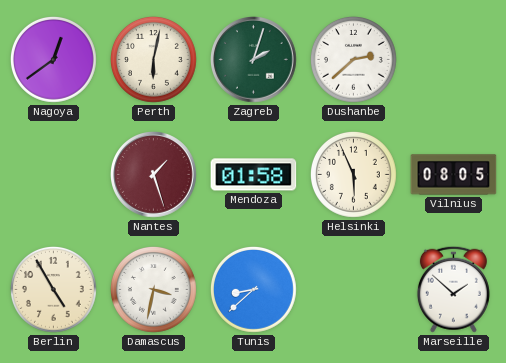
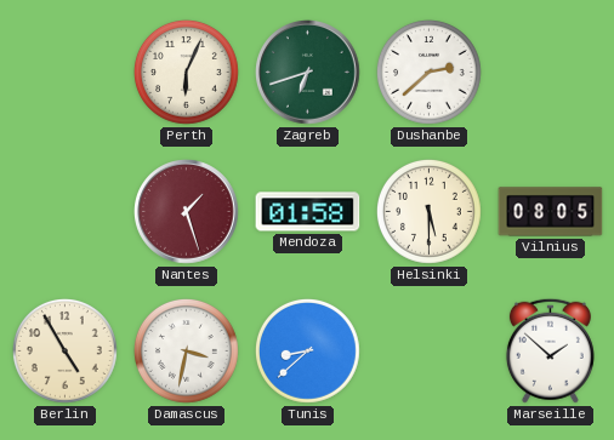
Nagoya: 12:39 -> none
Perth: 6:02 -> 6:04
Zagreb: 2:03 -> 6:42
Helsinki: 5:56 -> 5:30
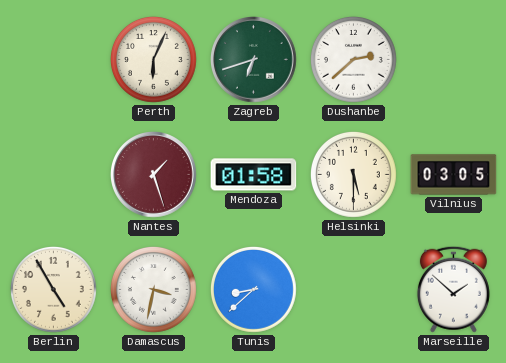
Vilnius: 08:05 -> 03:05
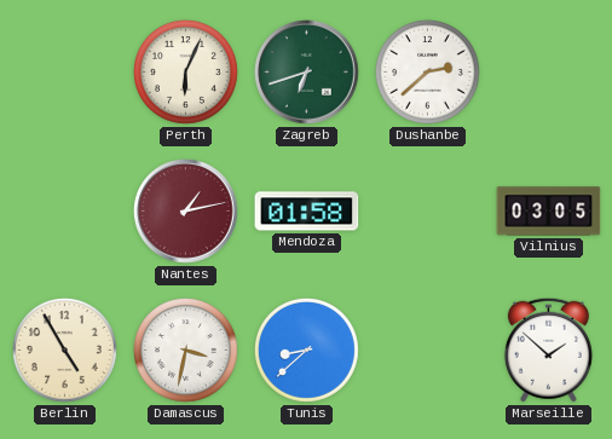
Nantes: 1:27 -> 1:13
Helsinki: 5:30 -> none
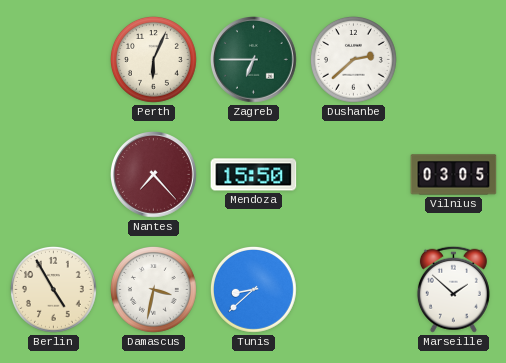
Zagreb: 6:42 -> 6:45
Nantes: 1:13 -> 7:23
Mendoza: 01:58 -> 15:50
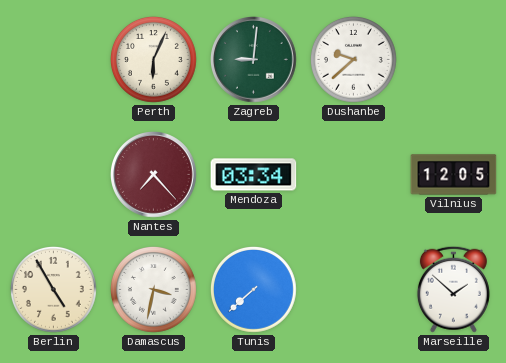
Zagreb: 6:45 -> 9:01
Dushanbe: 2:38 -> 9:38
Mendoza: 15:50 -> 03:34
Vilnius: 03:05 -> 12:05
Tunis: 8:38 -> 7:38
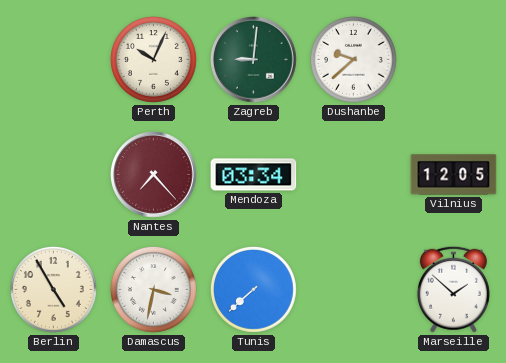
Perth: 6:04 -> 10:04
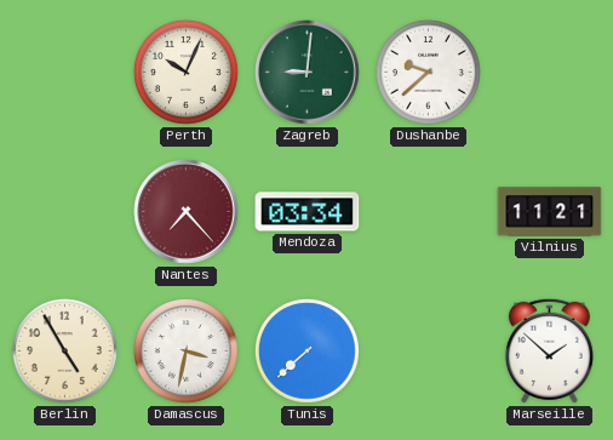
Vilnius: 12:05 -> 11:21
